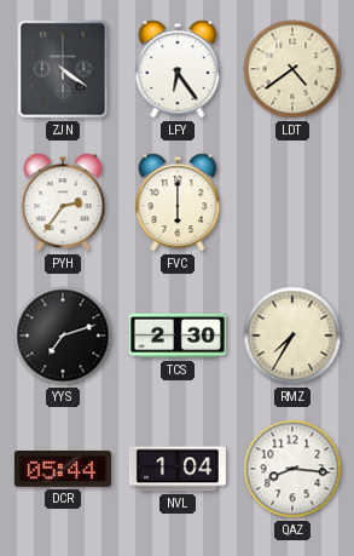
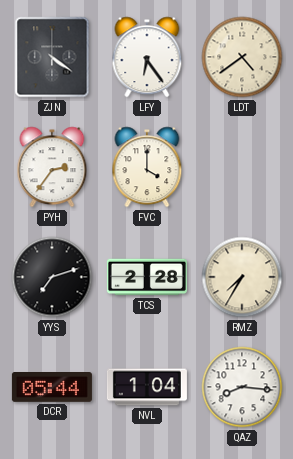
FVC: 6:00 -> 4:00
TCS: 2:30 -> 2:28
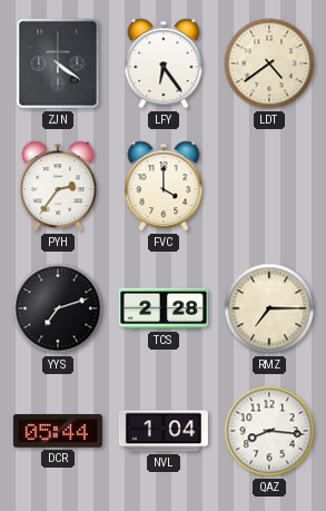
RMZ: 7:35 -> 7:15
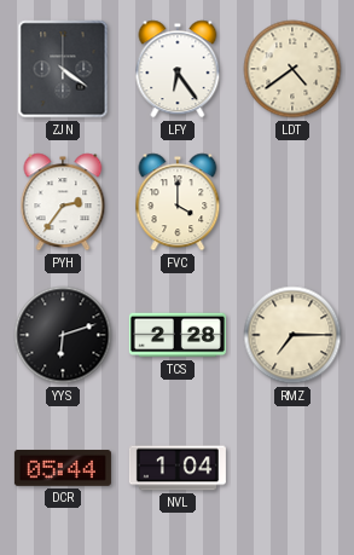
YYS: 7:12 -> 6:12
QAZ: 8:16 -> none
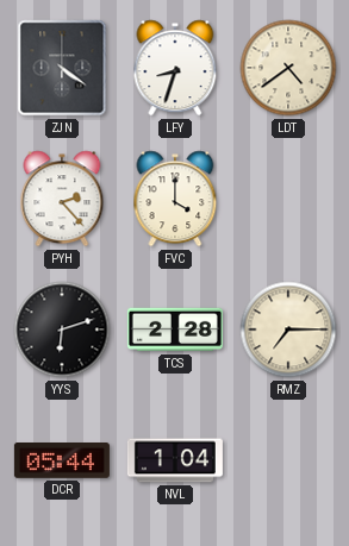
LFY: 6:24 -> 8:33
PYH: 2:36 -> 2:23
